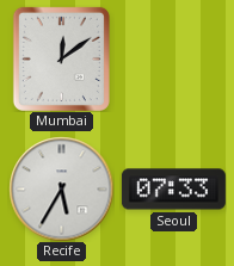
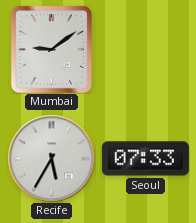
Mumbai: 12:09 -> 9:09
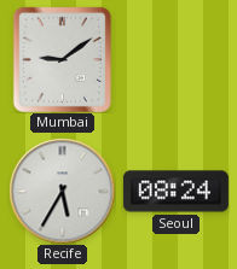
Seoul: 07:33 -> 08:24
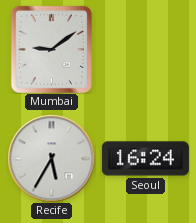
Seoul: 08:24 -> 16:24
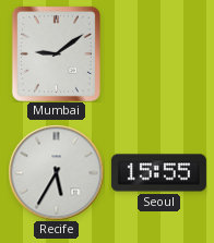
Seoul: 16:24 -> 15:55
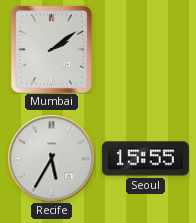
Mumbai: 9:09 -> 2:09
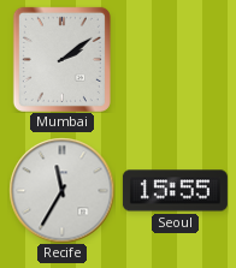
Recife: 5:35 -> 11:35
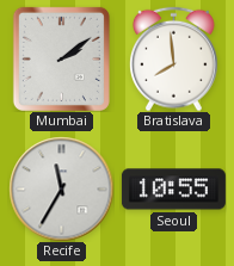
Bratislava: none -> 7:59
Seoul: 15:55 -> 10:55
